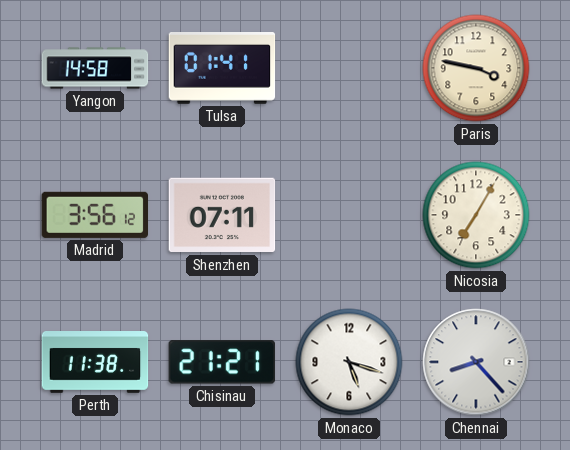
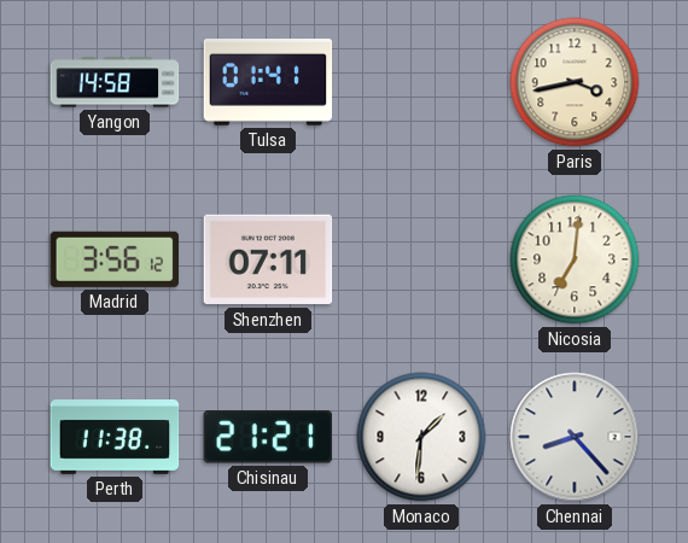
Paris: 3:47 -> 3:43
Nicosia: 7:05 -> 7:01
Monaco: 5:18 -> 1:31
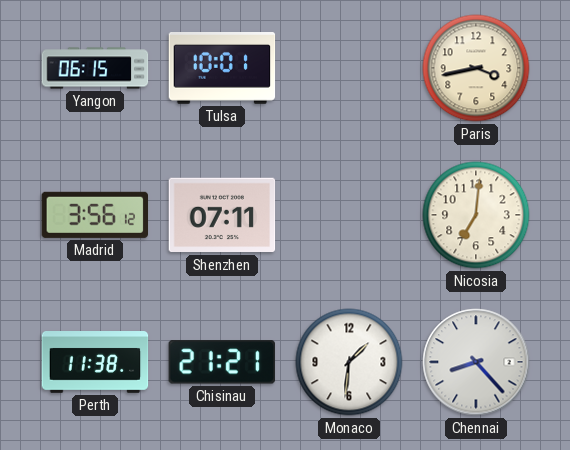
Yangon: 14:58 -> 06:15
Tulsa: 01:41 -> 10:01
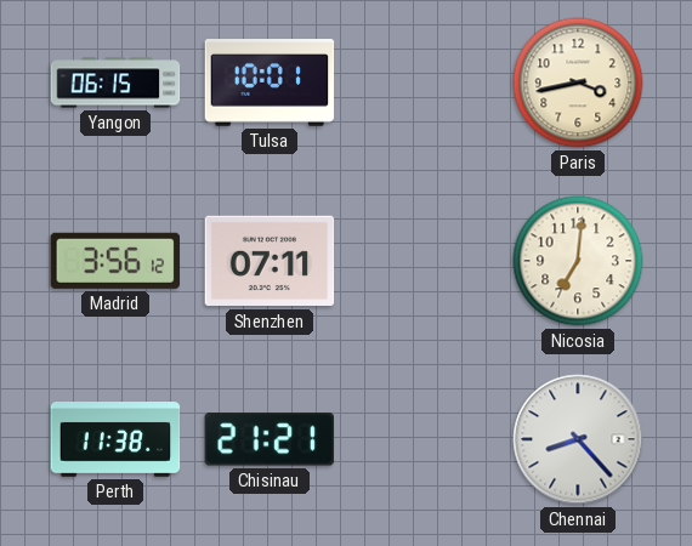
Monaco: 1:31 -> none
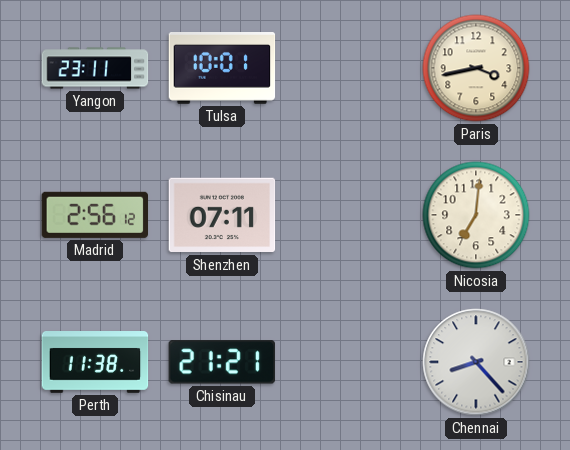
Yangon: 06:15 -> 23:11
Madrid: 3:56 -> 2:56
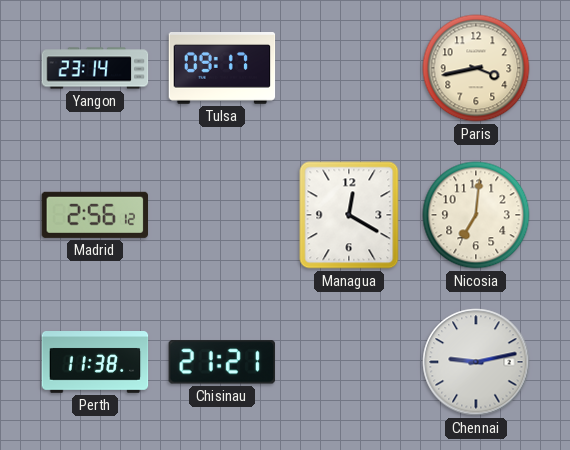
Yangon: 23:11 -> 23:14
Tulsa: 10:01 -> 09:17
Shenzhen: 07:11 -> none
Managua: none -> 12:20
Chennai: 8:23 -> 9:13
